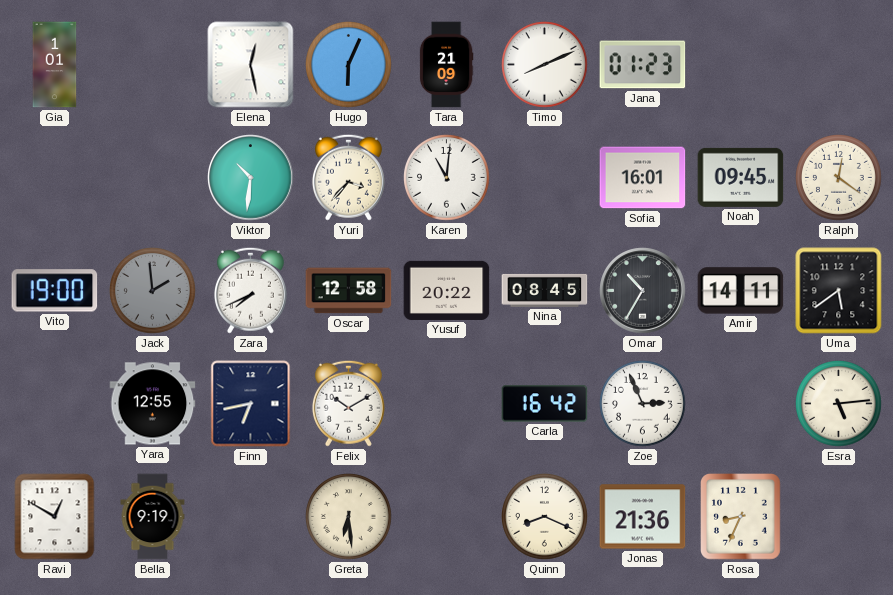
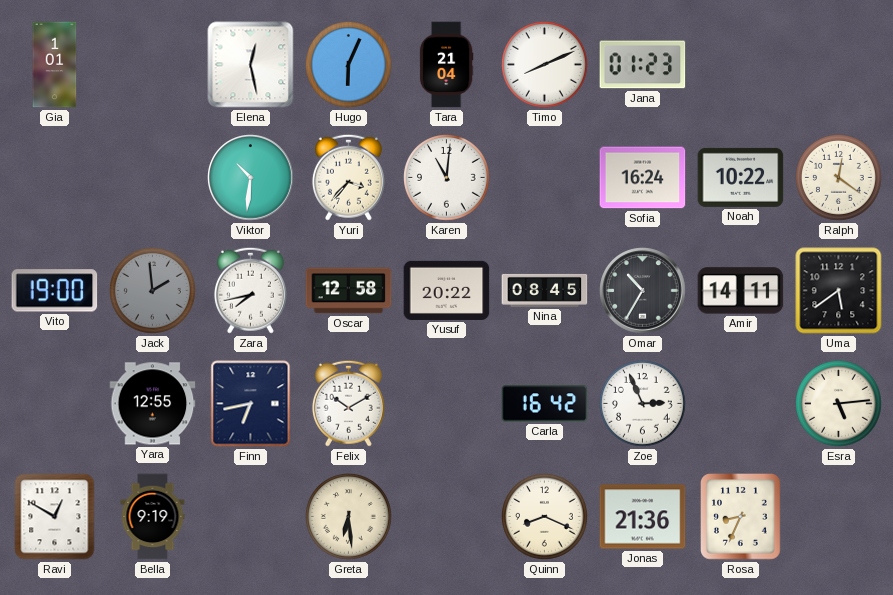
Tara: 21:09 -> 21:04
Sofia: 16:01 -> 16:24
Noah: 09:45 -> 10:22
Zara: 7:41 -> 7:43
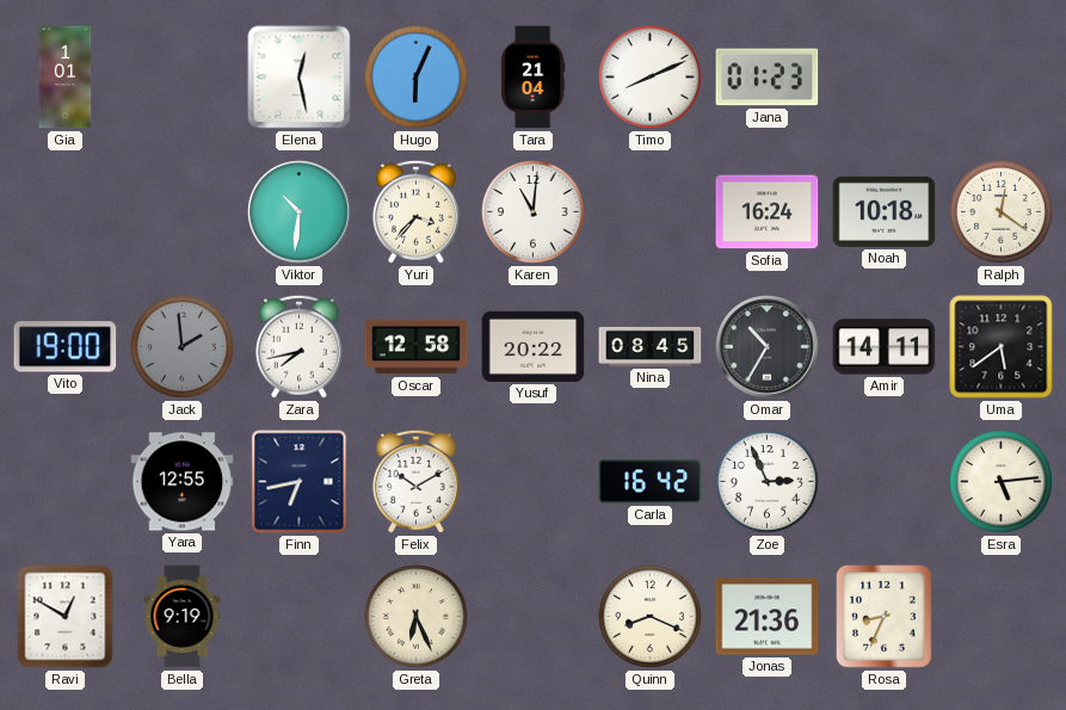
Noah: 10:22 -> 10:18
Greta: 6:29 -> 6:26
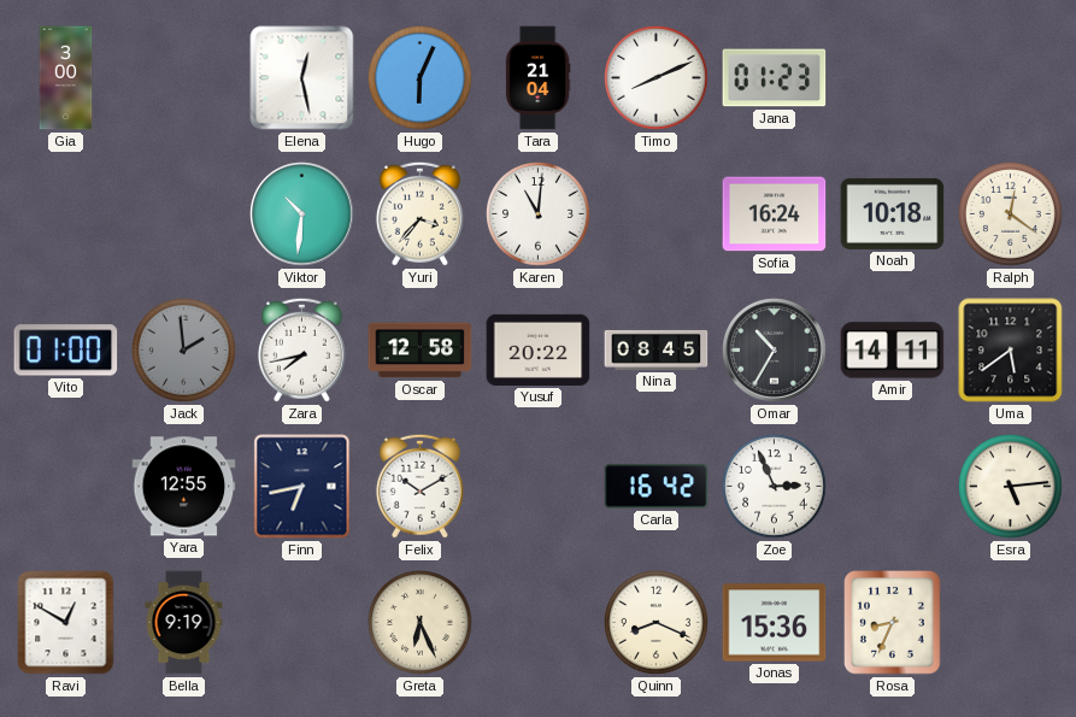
Gia: 1:01 -> 3:00
Vito: 19:00 -> 01:00
Jonas: 21:36 -> 15:36
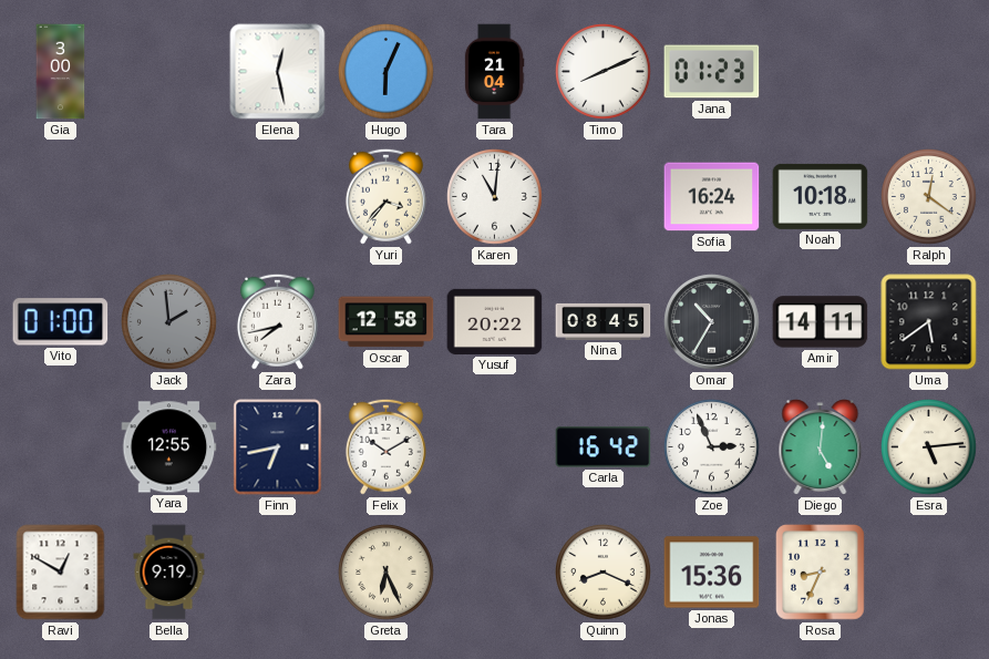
Viktor: 10:31 -> none
Diego: none -> 5:01
